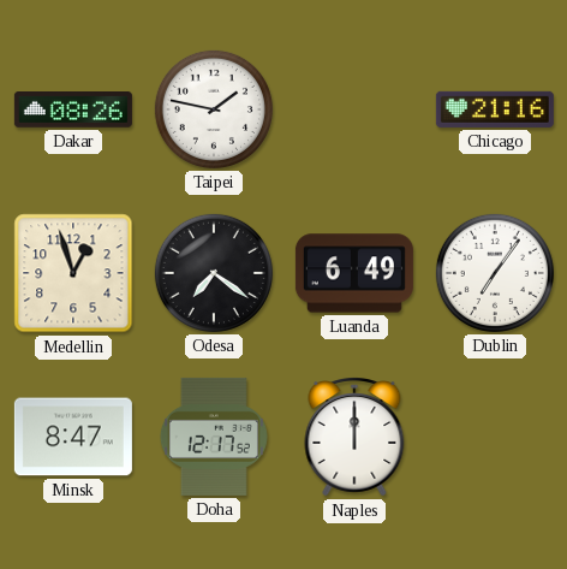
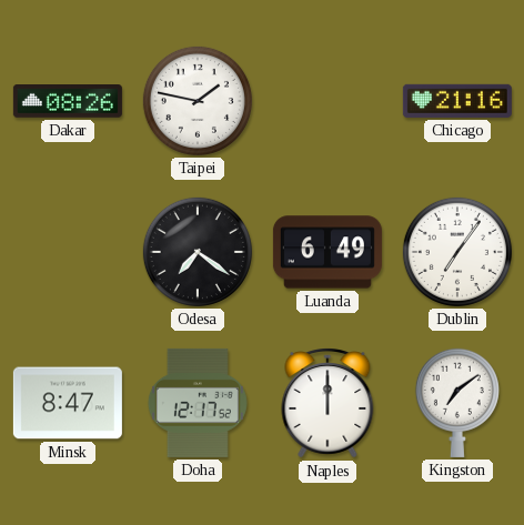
Medellin: 12:57 -> none
Kingston: none -> 7:09
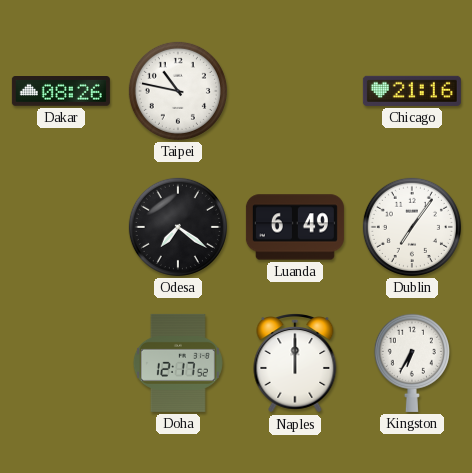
Taipei: 1:47 -> 10:47
Minsk: 8:47 -> none
Kingston: 7:09 -> 6:35
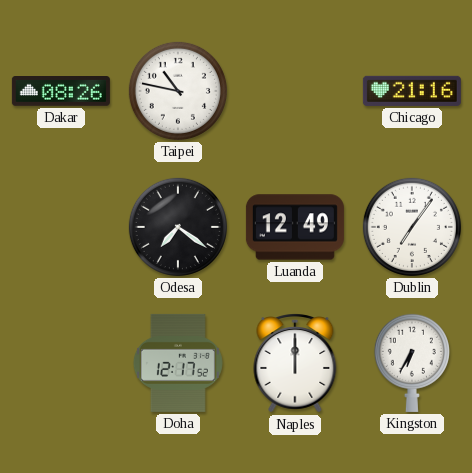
Luanda: 6:49 -> 12:49
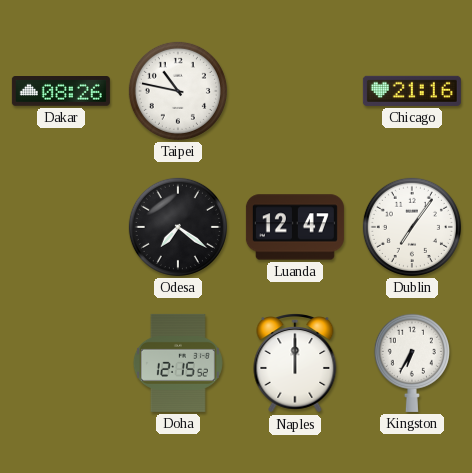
Luanda: 12:49 -> 12:47
Doha: 12:17 -> 12:15
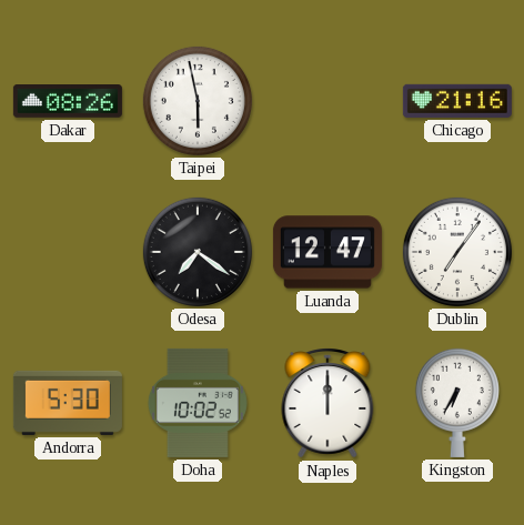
Taipei: 10:47 -> 5:58
Andorra: none -> 5:30
Doha: 12:15 -> 10:02
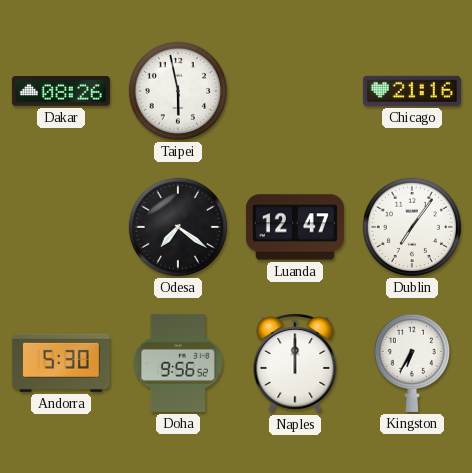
Doha: 10:02 -> 9:56
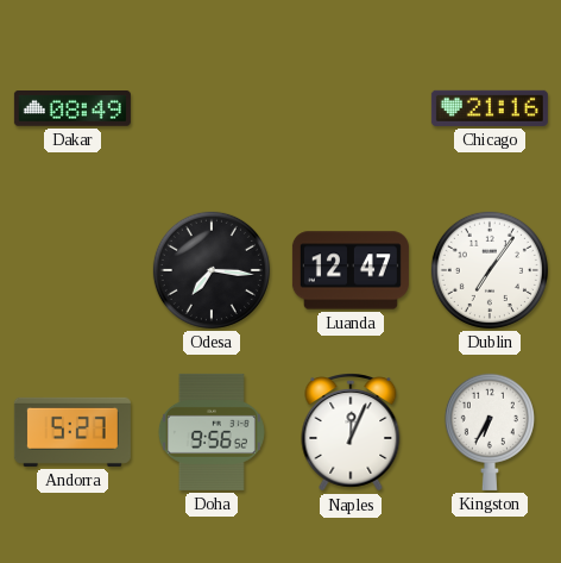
Dakar: 08:26 -> 08:49
Taipei: 5:58 -> none
Odesa: 7:21 -> 7:16
Andorra: 5:30 -> 5:27
Naples: 12:00 -> 12:04
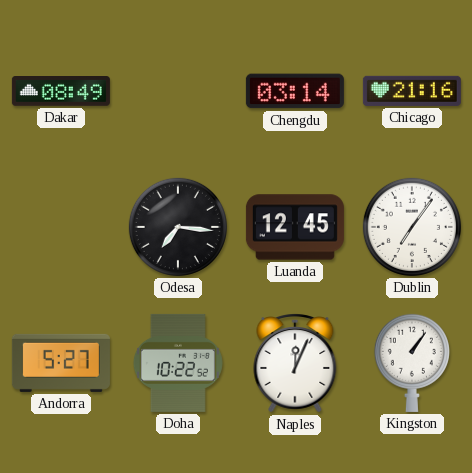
Chengdu: none -> 03:14
Luanda: 12:47 -> 12:45
Doha: 9:56 -> 10:22
Kingston: 6:35 -> 1:06
